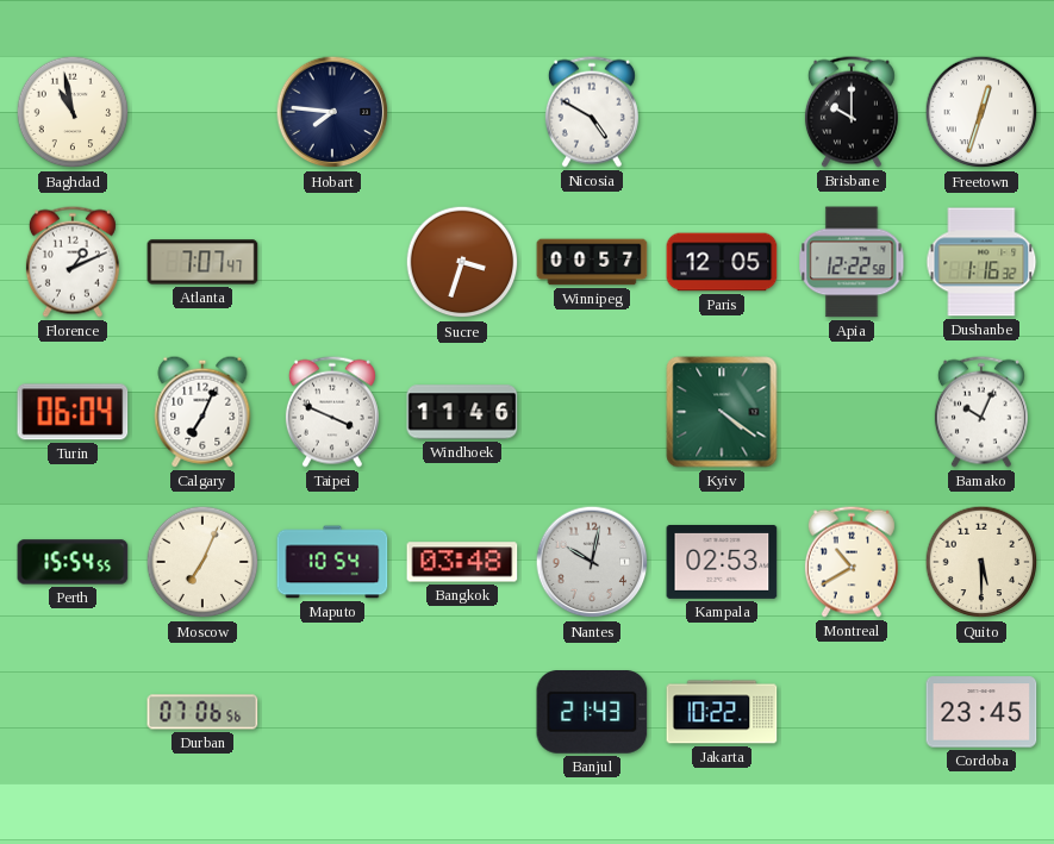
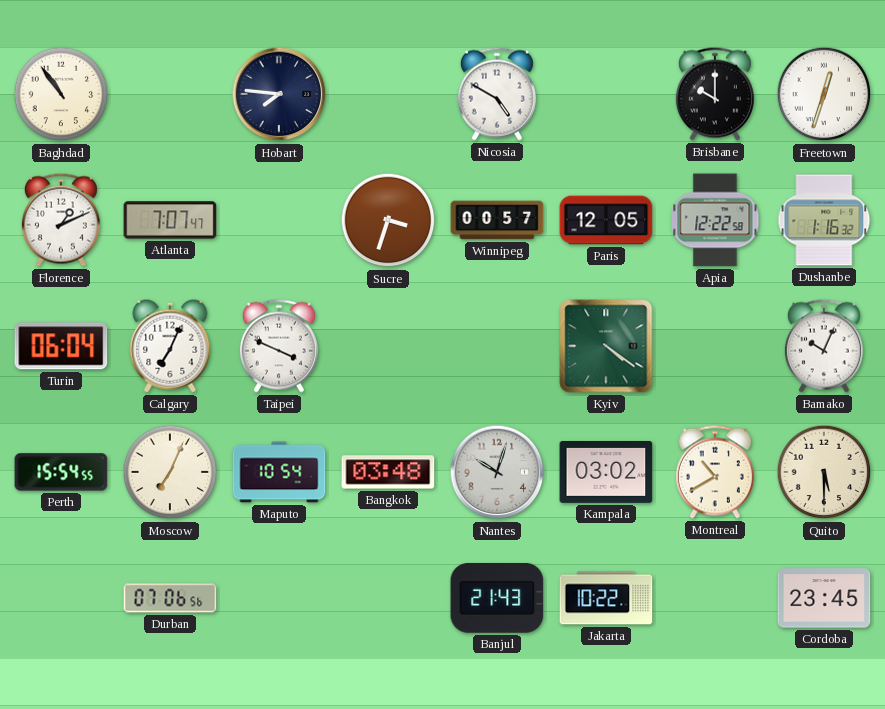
Baghdad: 10:58 -> 10:54
Windhoek: 11:46 -> none
Nantes: 10:02 -> 10:03
Kampala: 02:53 -> 03:02
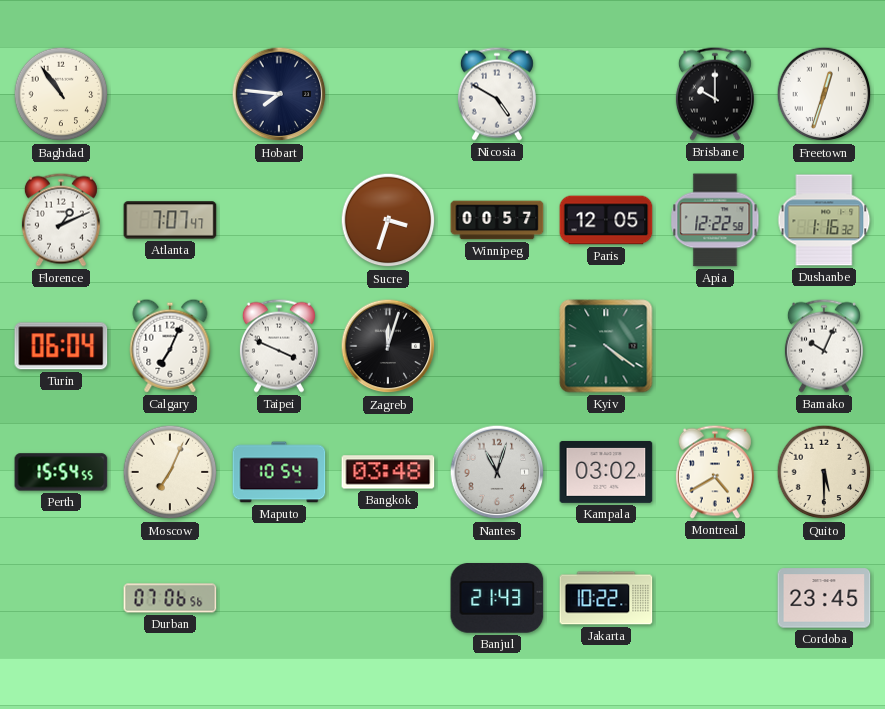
Zagreb: none -> 12:03
Nantes: 10:03 -> 11:03
Montreal: 10:40 -> 4:40
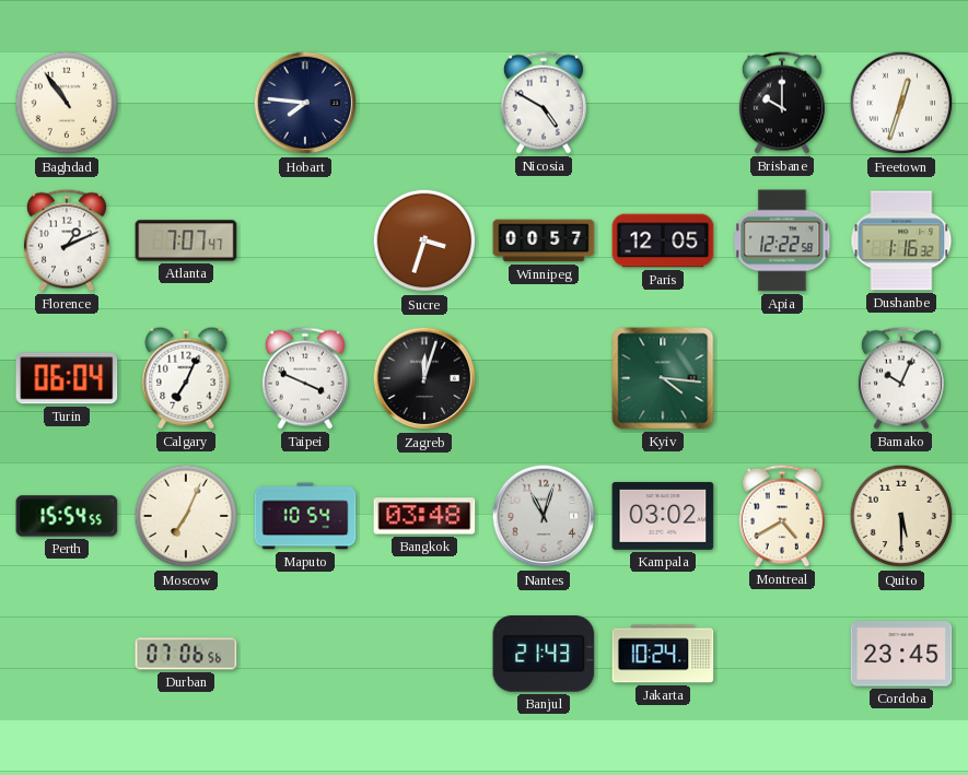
Kyiv: 4:21 -> 4:16
Jakarta: 10:22 -> 10:24
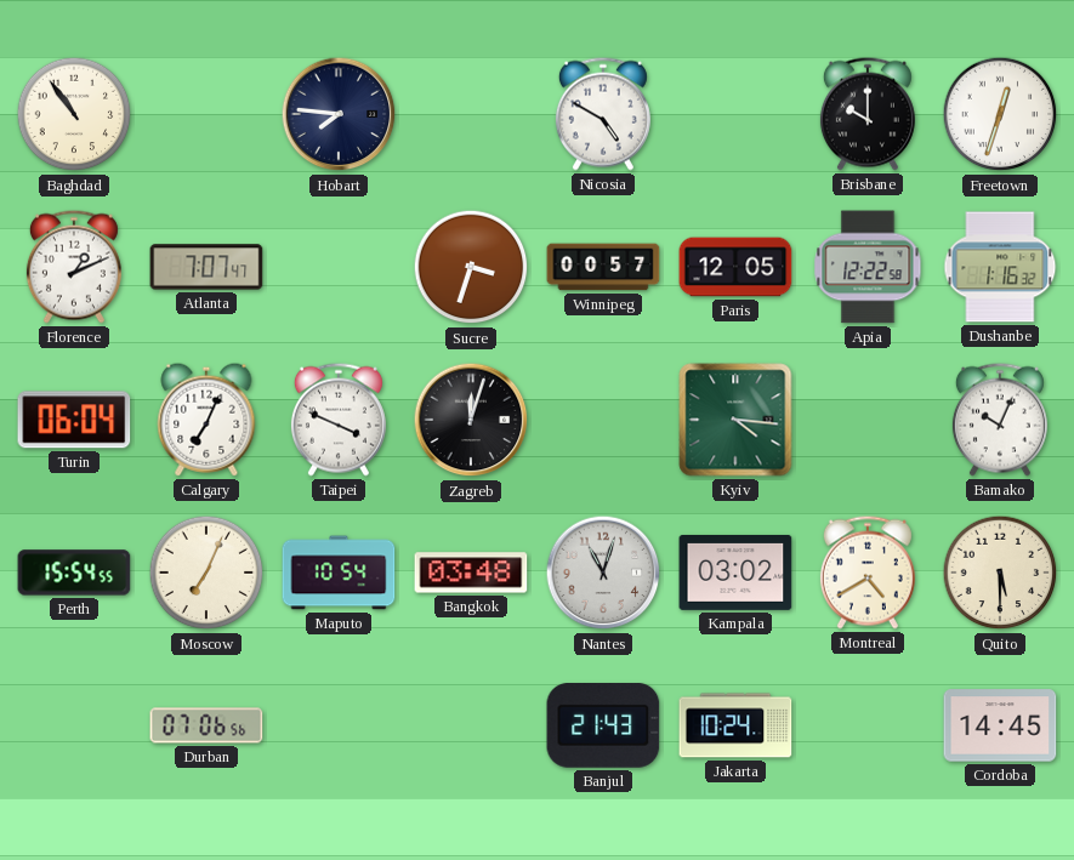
Cordoba: 23:45 -> 14:45
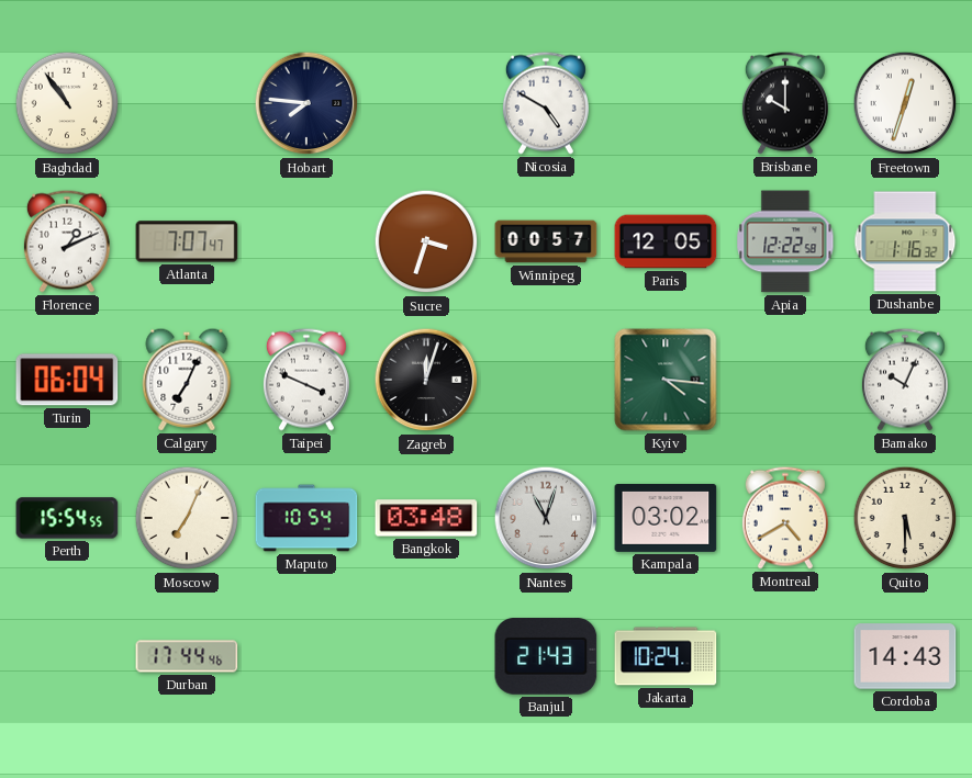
Durban: 07:06 -> 17:44
Cordoba: 14:45 -> 14:43
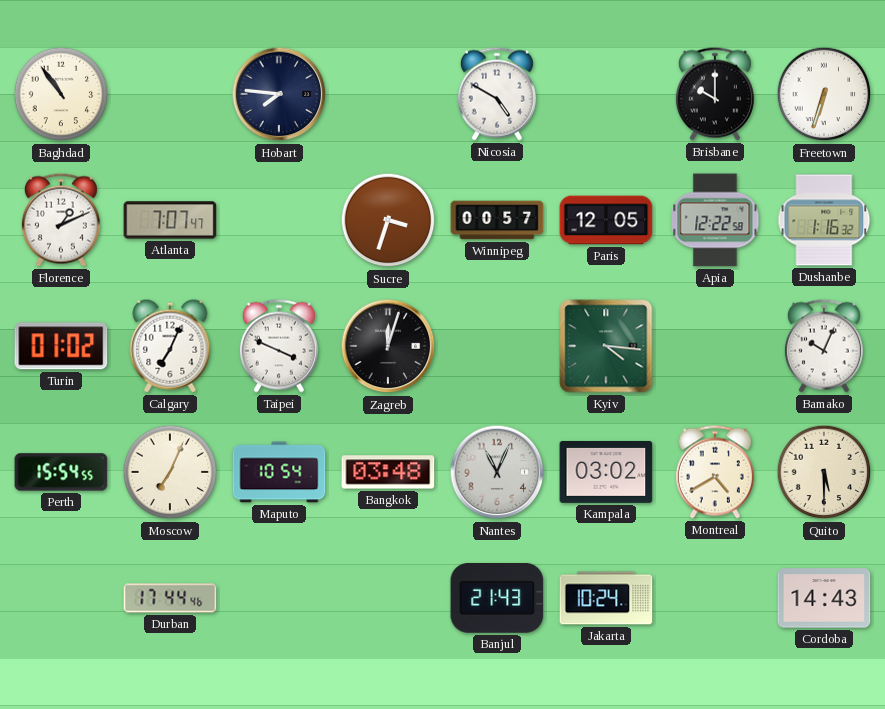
Freetown: 12:33 -> 6:33
Turin: 06:04 -> 01:02
Nantes: 11:03 -> 11:04
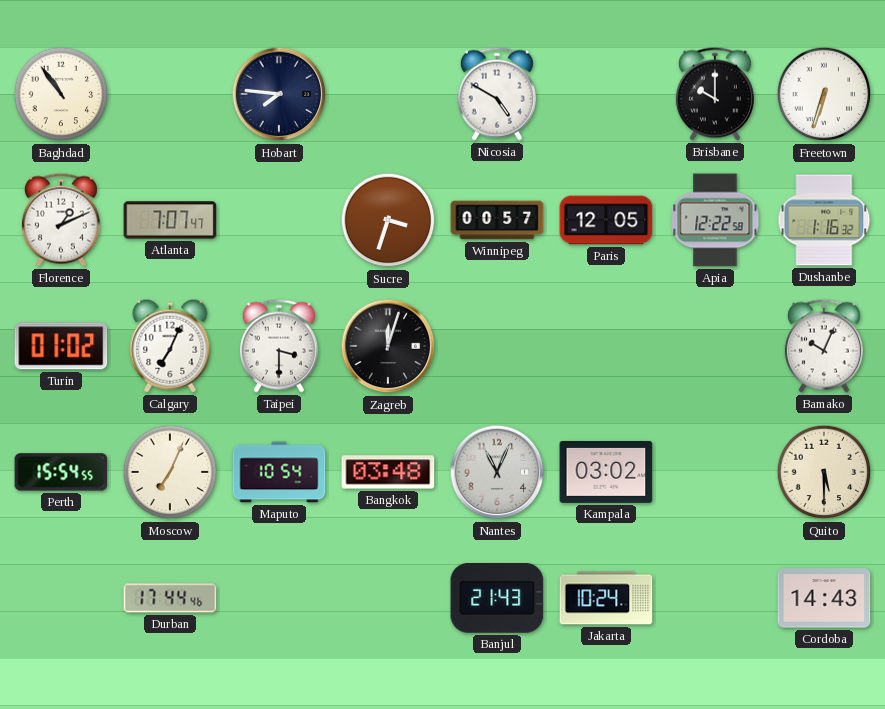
Taipei: 3:49 -> 3:30
Kyiv: 4:16 -> none
Montreal: 4:40 -> none
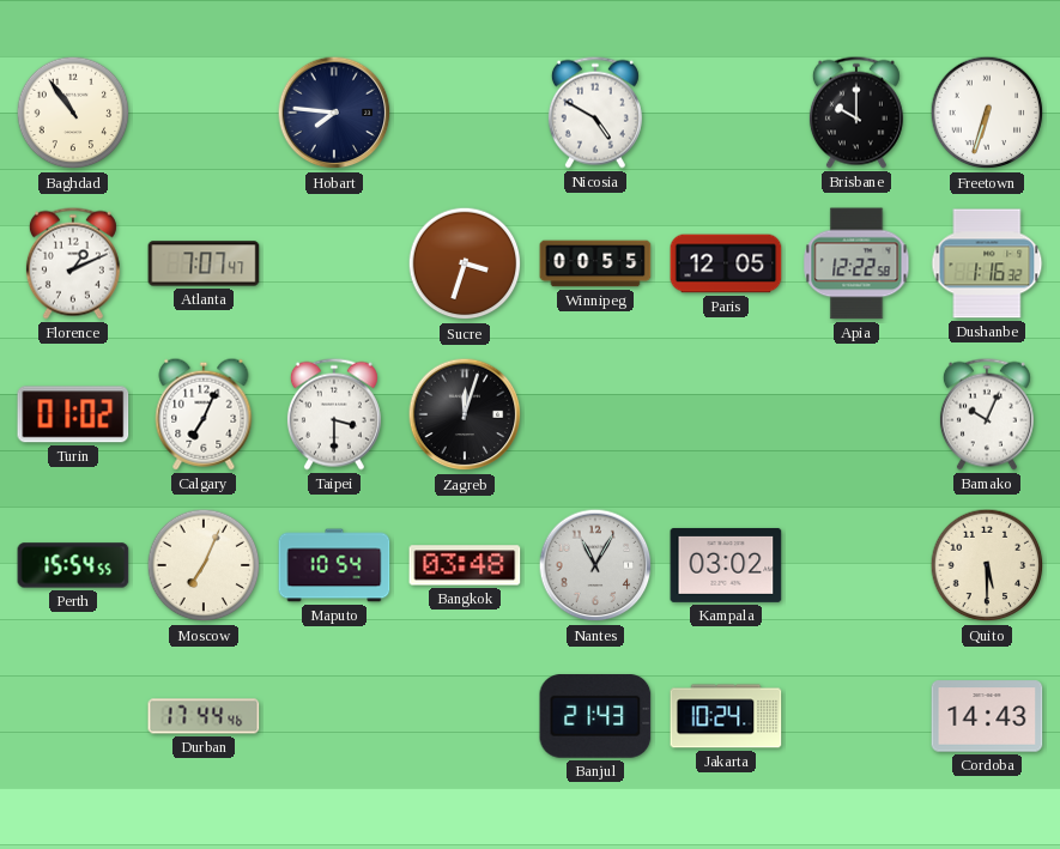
Winnipeg: 00:57 -> 00:55
Nantes: 11:04 -> 11:05
